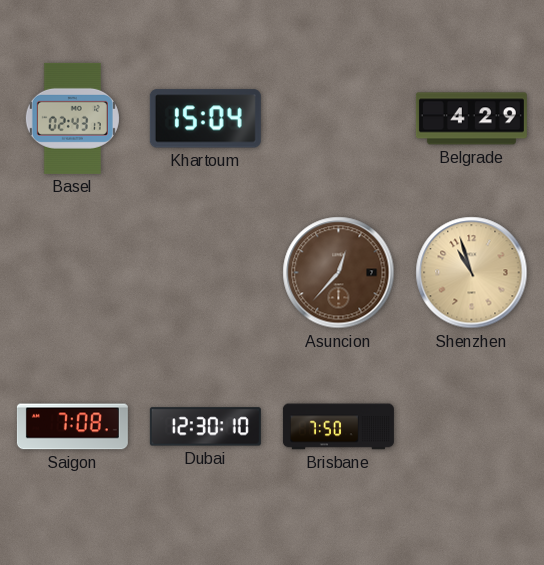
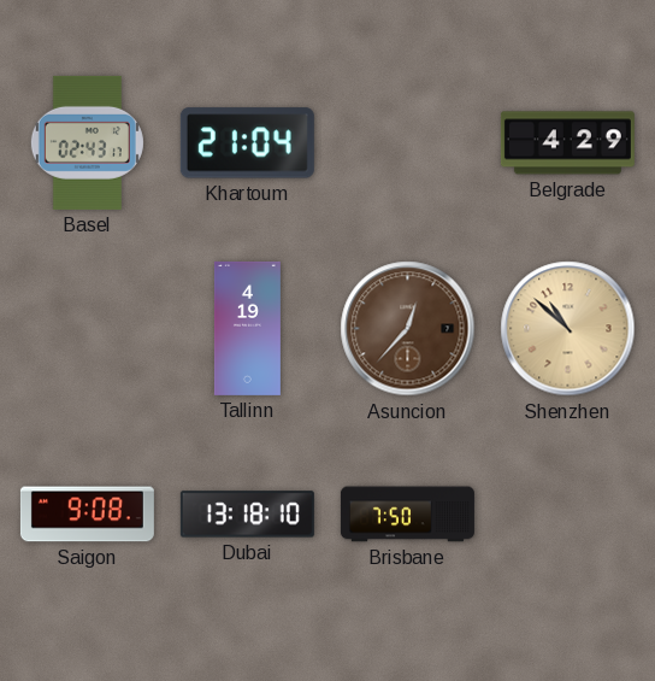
Khartoum: 15:04 -> 21:04
Tallinn: none -> 4:19
Shenzhen: 10:57 -> 10:52
Saigon: 7:08 -> 9:08
Dubai: 12:30 -> 13:18
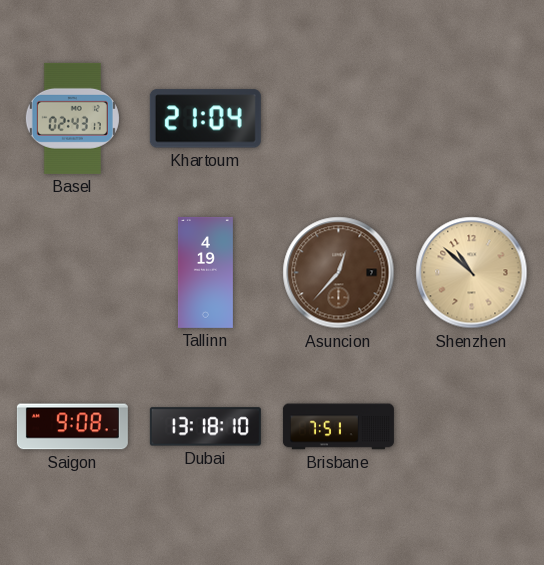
Belgrade: 4:29 -> none
Brisbane: 7:50 -> 7:51
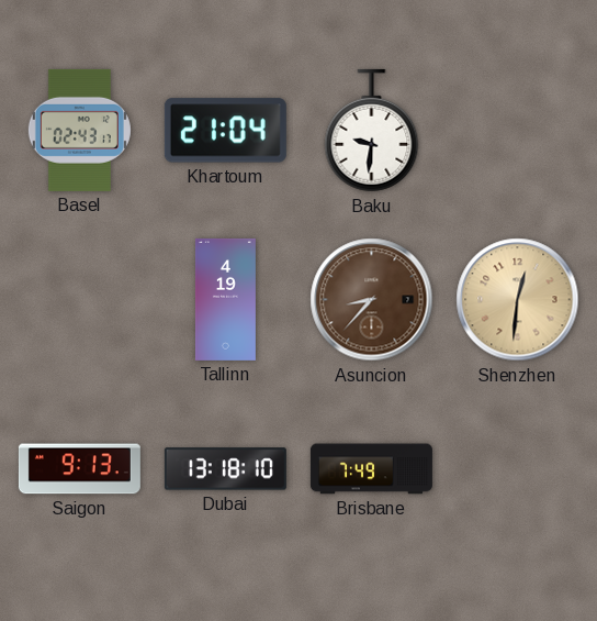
Baku: none -> 9:31
Asuncion: 12:37 -> 8:37
Shenzhen: 10:52 -> 12:31
Saigon: 9:08 -> 9:13
Brisbane: 7:51 -> 7:49
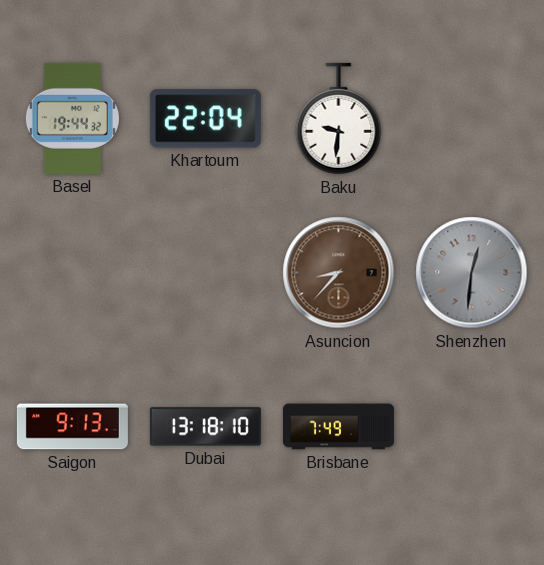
Basel: 02:43 -> 19:44
Khartoum: 21:04 -> 22:04
Tallinn: 4:19 -> none
Shenzhen dial: champagne -> grey
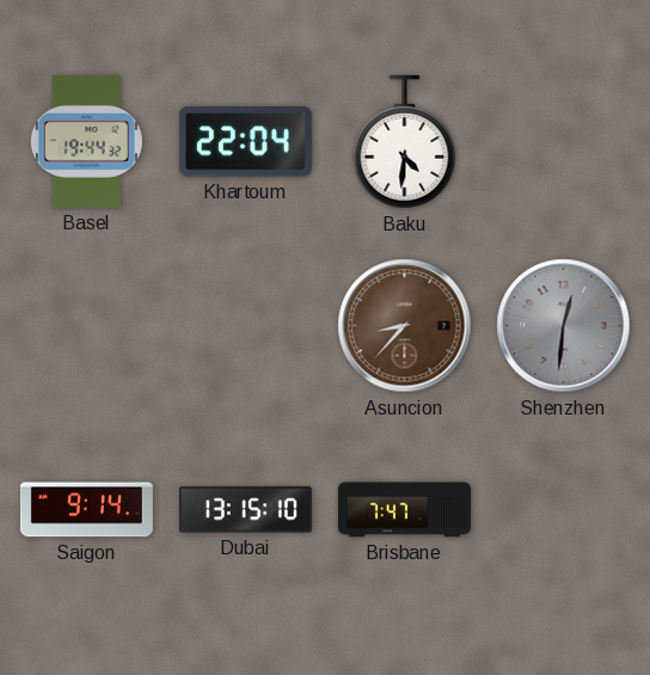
Baku: 9:31 -> 4:31
Saigon: 9:13 -> 9:14
Dubai: 13:18 -> 13:15
Brisbane: 7:49 -> 7:47
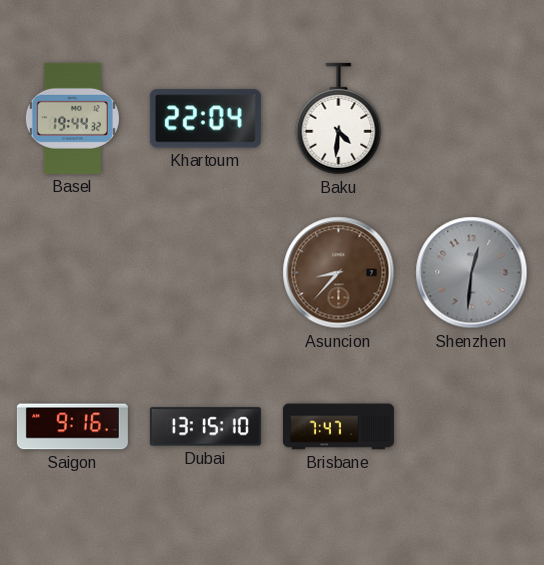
Saigon: 9:14 -> 9:16
